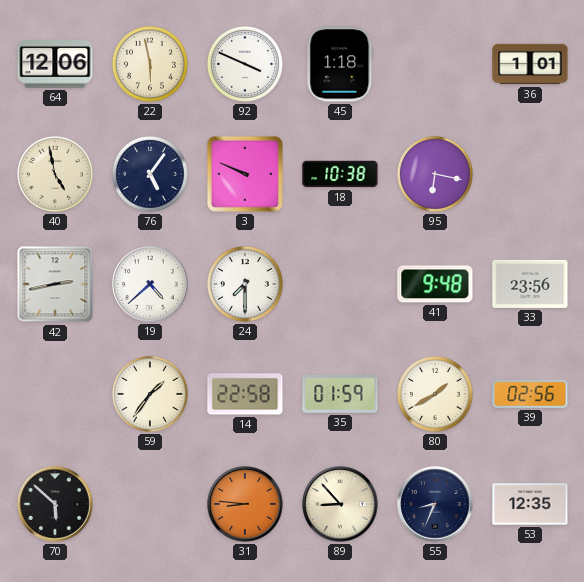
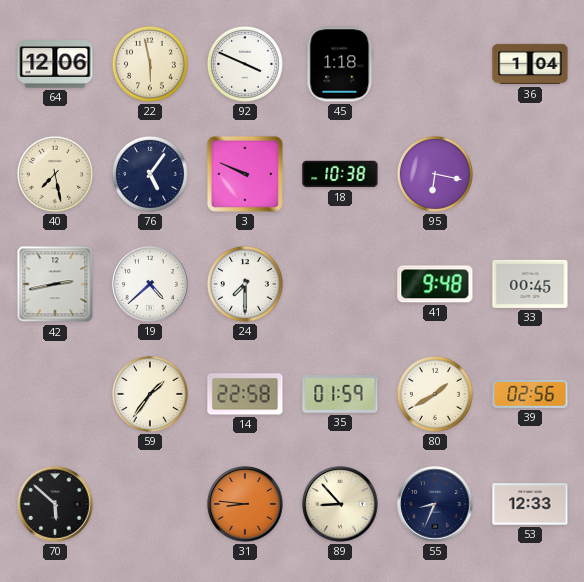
36: 1:01 -> 1:04
40: 4:58 -> 7:28
33: 23:56 -> 00:45
53: 12:35 -> 12:33
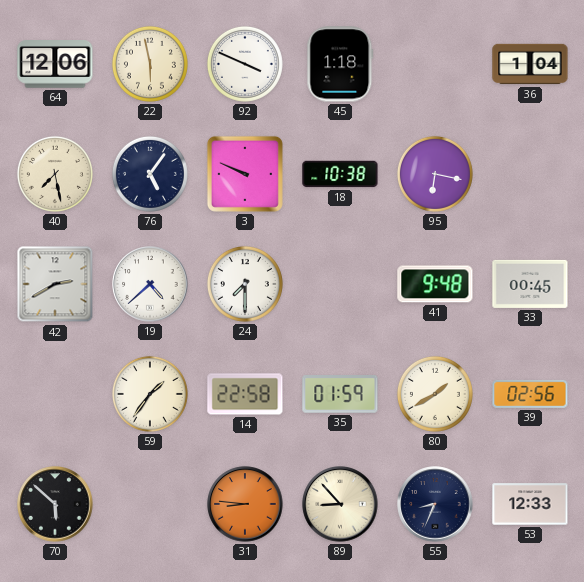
42: 2:43 -> 2:40
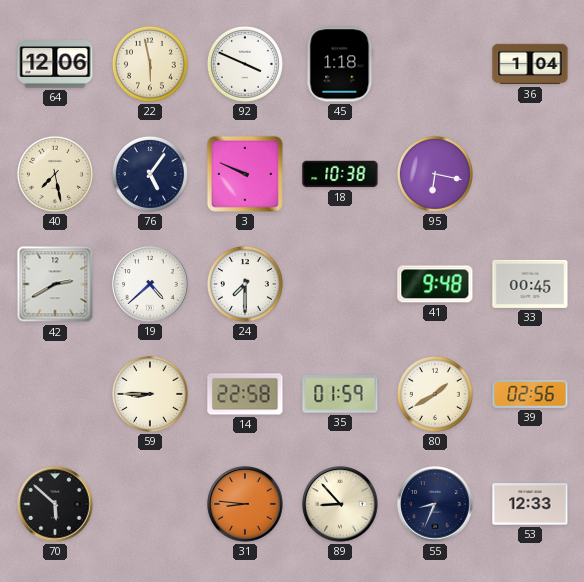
59: 1:36 -> 8:45
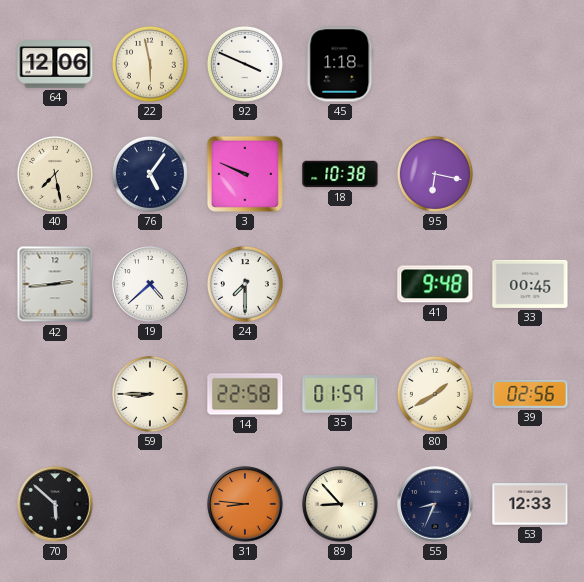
36: 1:04 -> none
42: 2:40 -> 2:44
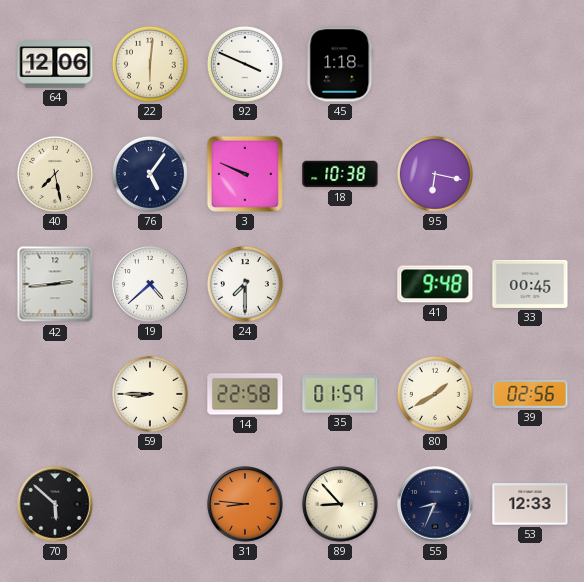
22: 5:58 -> 6:01
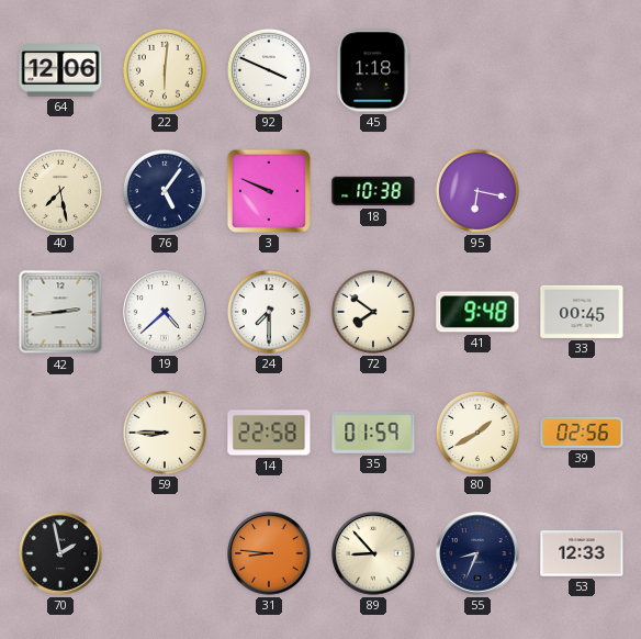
72: none -> 7:51
70: 5:52 -> 1:58
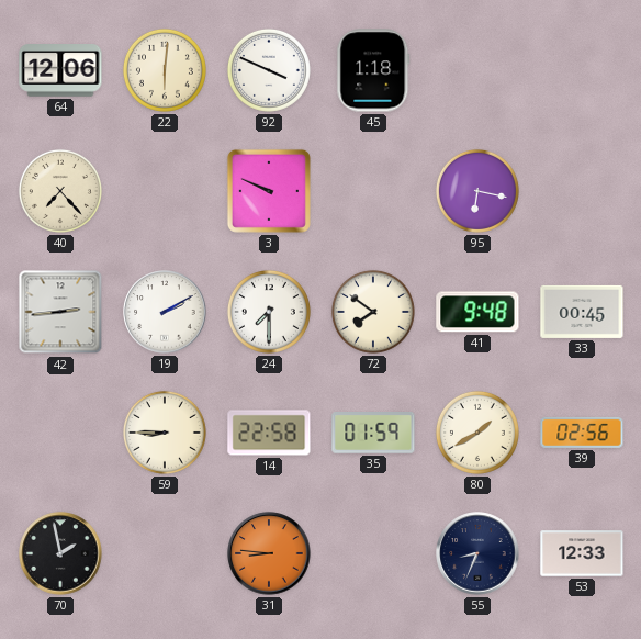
40: 7:28 -> 7:23
76: 5:06 -> none
18: 10:38 -> none
19: 4:38 -> 2:10
89: 8:53 -> none
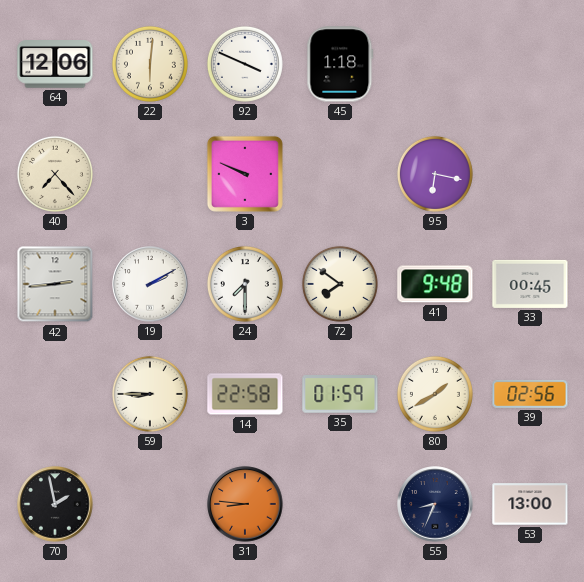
53: 12:33 -> 13:00
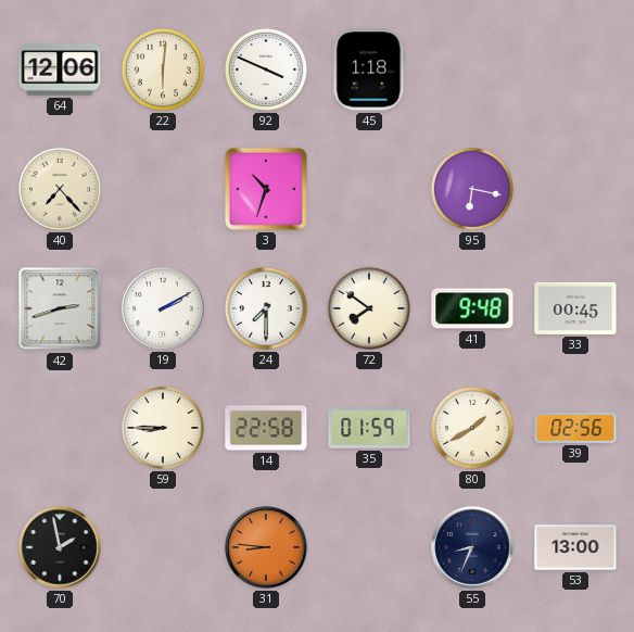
3: 9:49 -> 10:33
42: 2:44 -> 2:42
